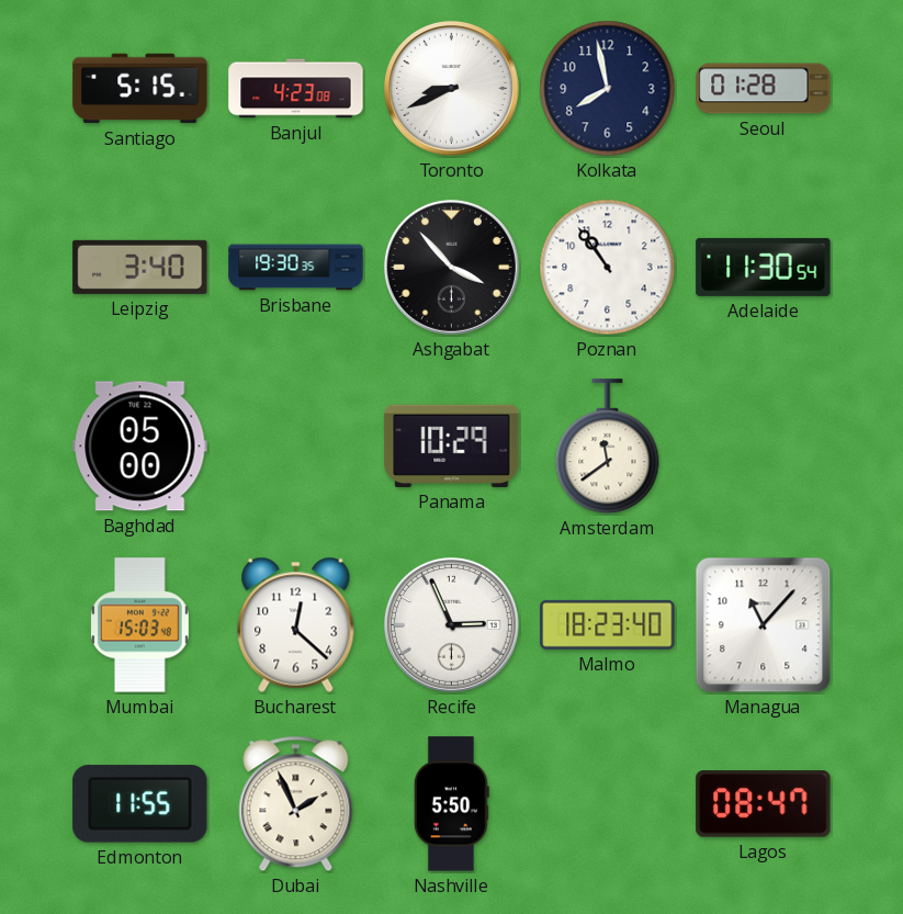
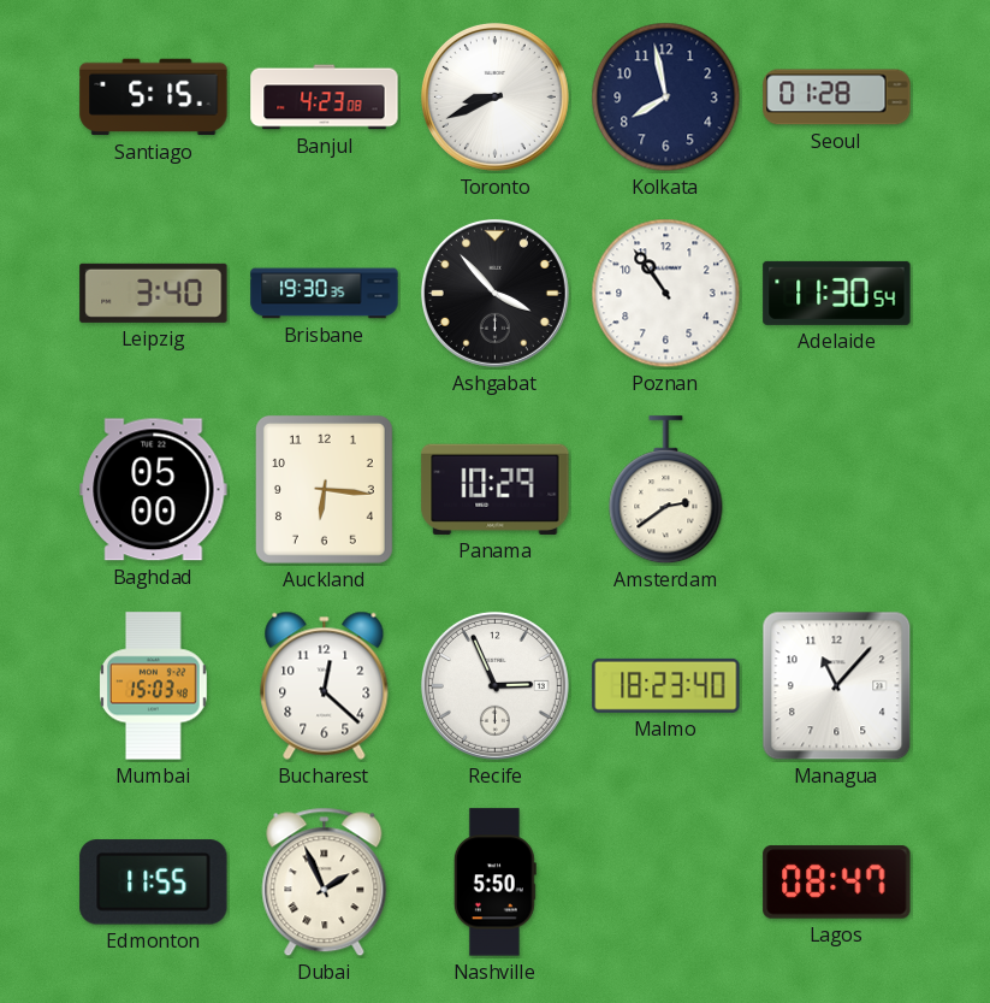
Auckland: none -> 6:16
Amsterdam: 11:39 -> 2:39
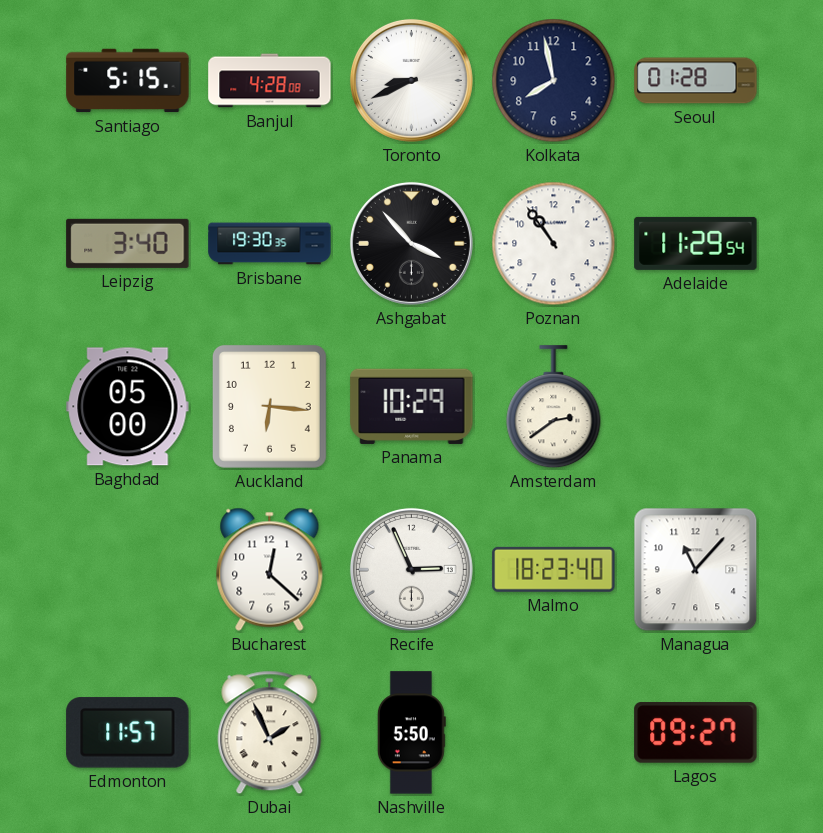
Banjul: 4:23 -> 4:28
Adelaide: 11:30 -> 11:29
Mumbai: 15:03 -> none
Edmonton: 11:55 -> 11:57
Lagos: 08:47 -> 09:27
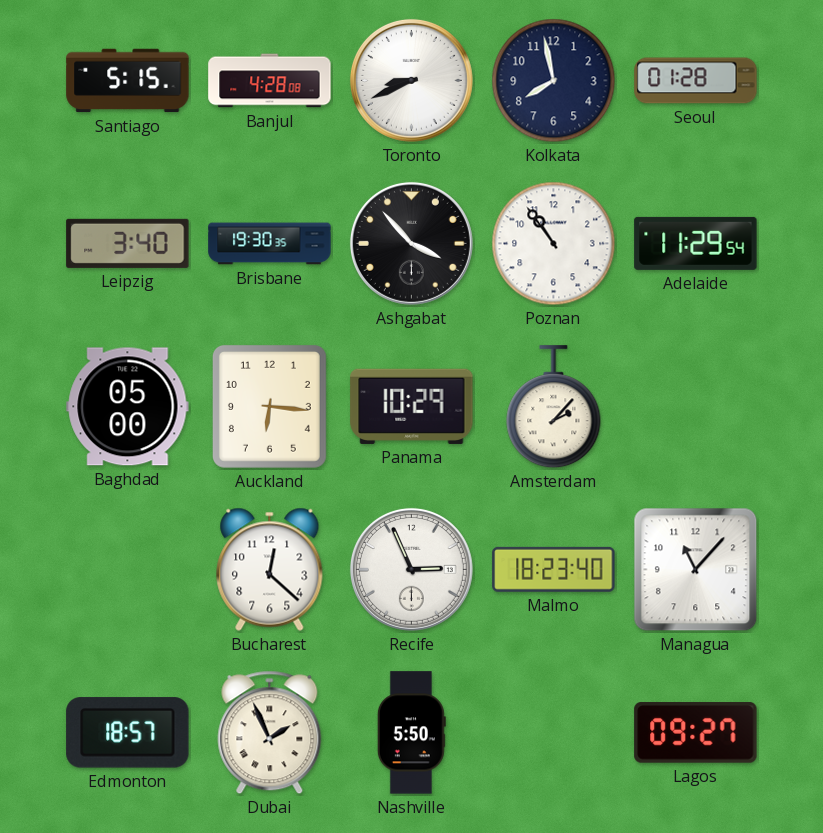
Amsterdam: 2:39 -> 2:07
Edmonton: 11:57 -> 18:57
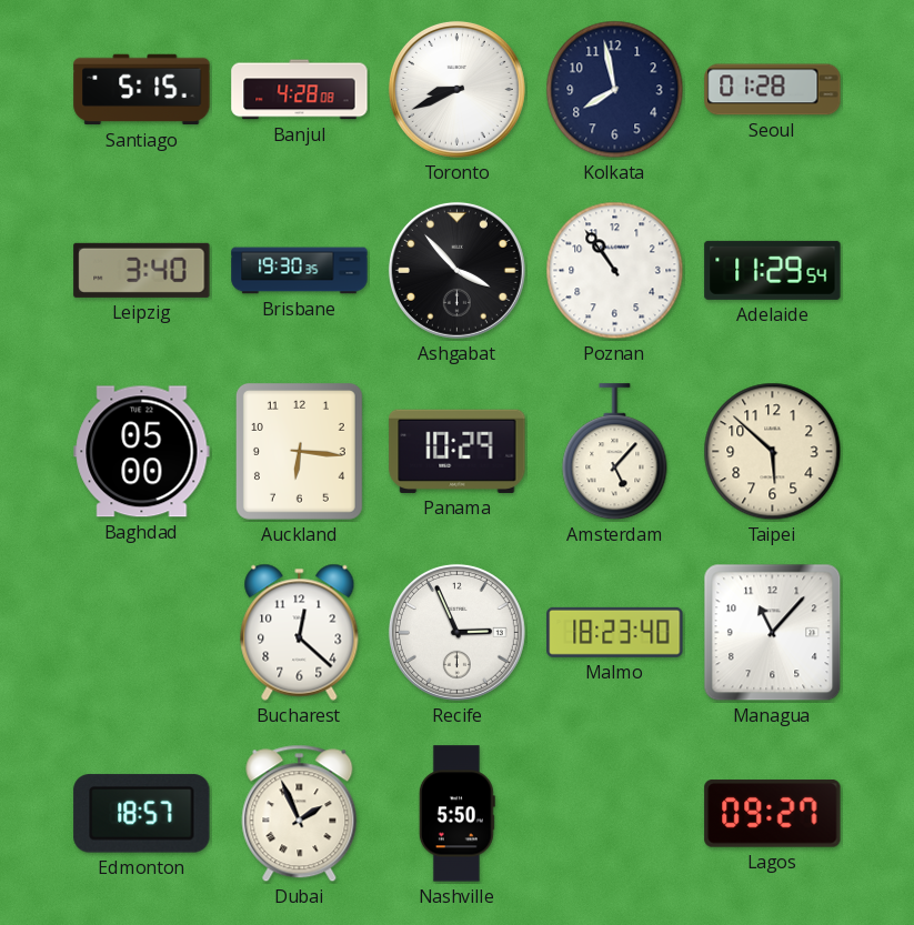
Amsterdam: 2:07 -> 5:07
Taipei: none -> 5:52
